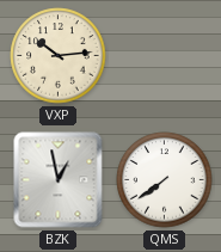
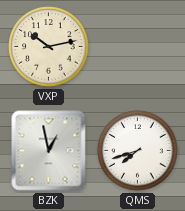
VXP: 10:14 -> 10:13
QMS: 7:39 -> 7:42
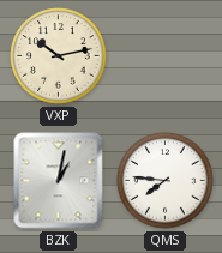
BZK: 12:58 -> 1:02
QMS: 7:42 -> 7:46
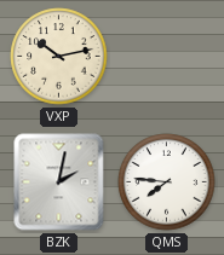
BZK: 1:02 -> 2:02
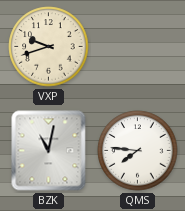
VXP: 10:13 -> 9:42
BZK: 2:02 -> 11:02
